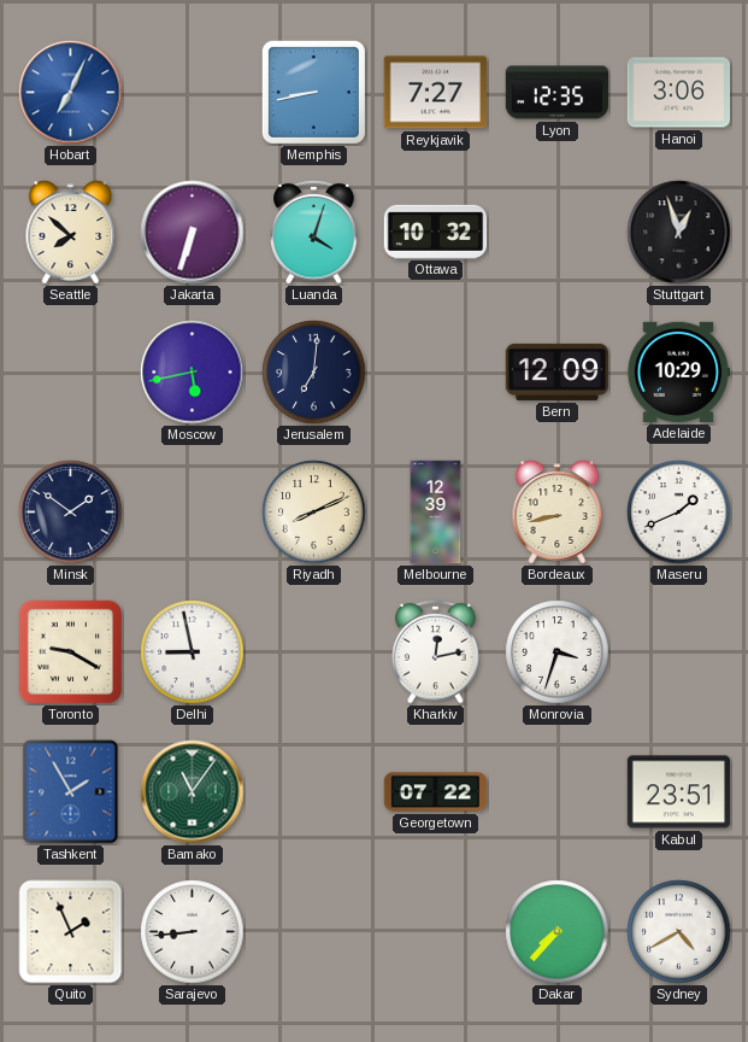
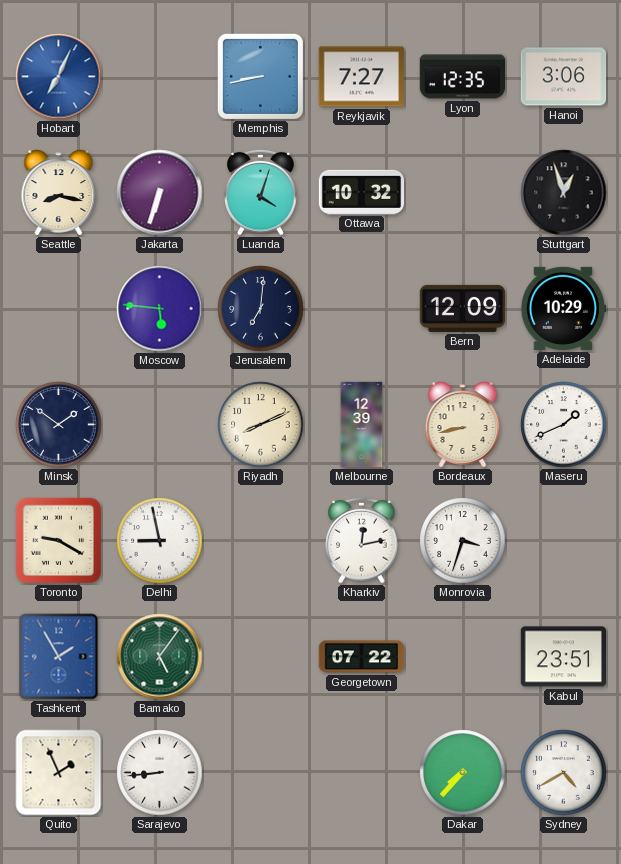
Seattle: 7:52 -> 8:17
Moscow: 5:43 -> 5:46
Bamako: 11:06 -> 5:06
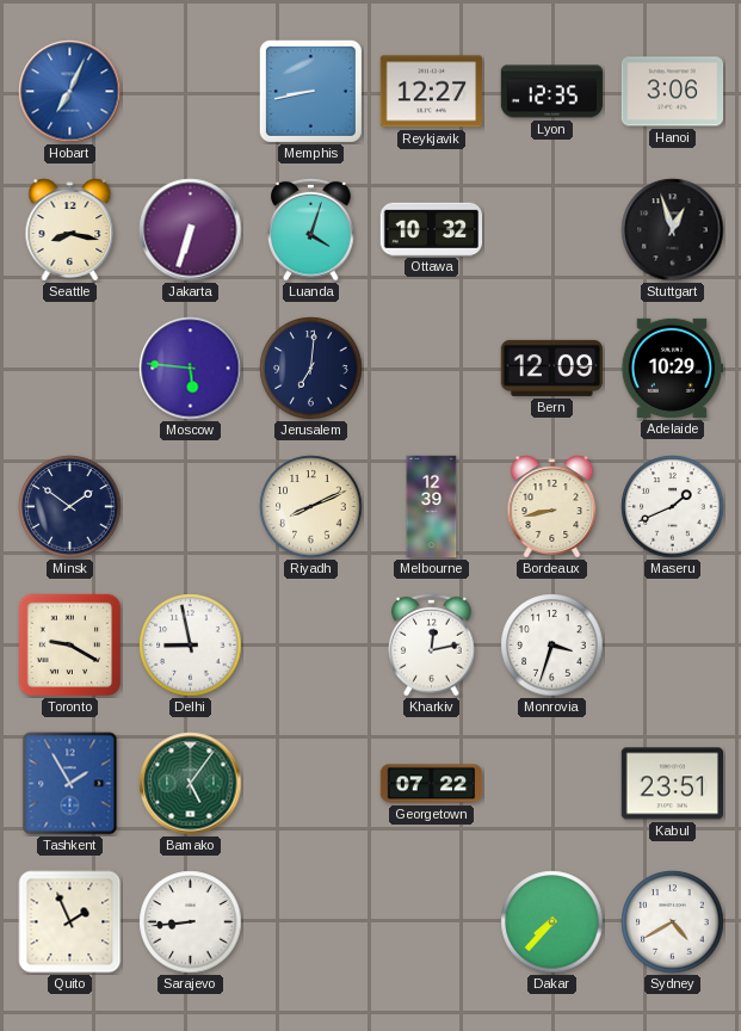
Reykjavik: 7:27 -> 12:27
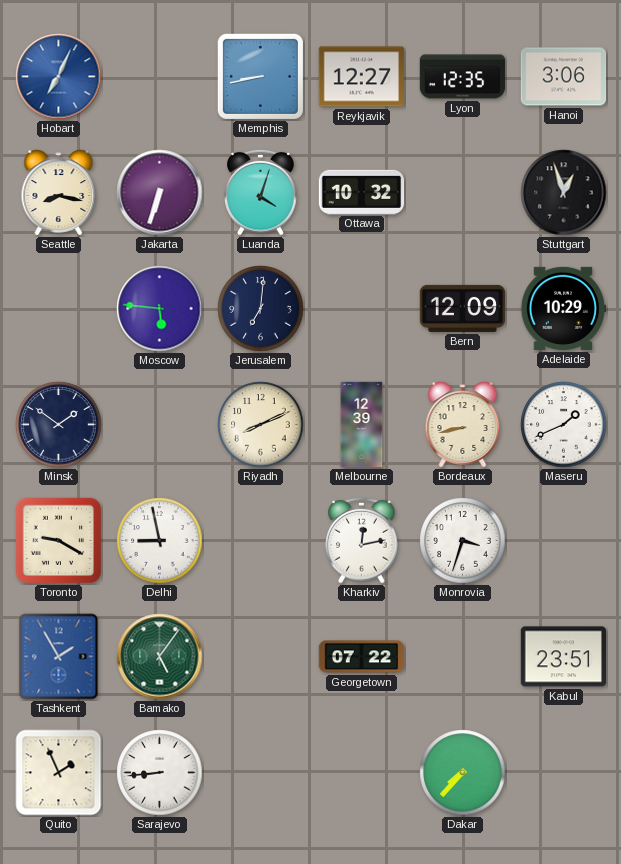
Sydney: 4:40 -> none
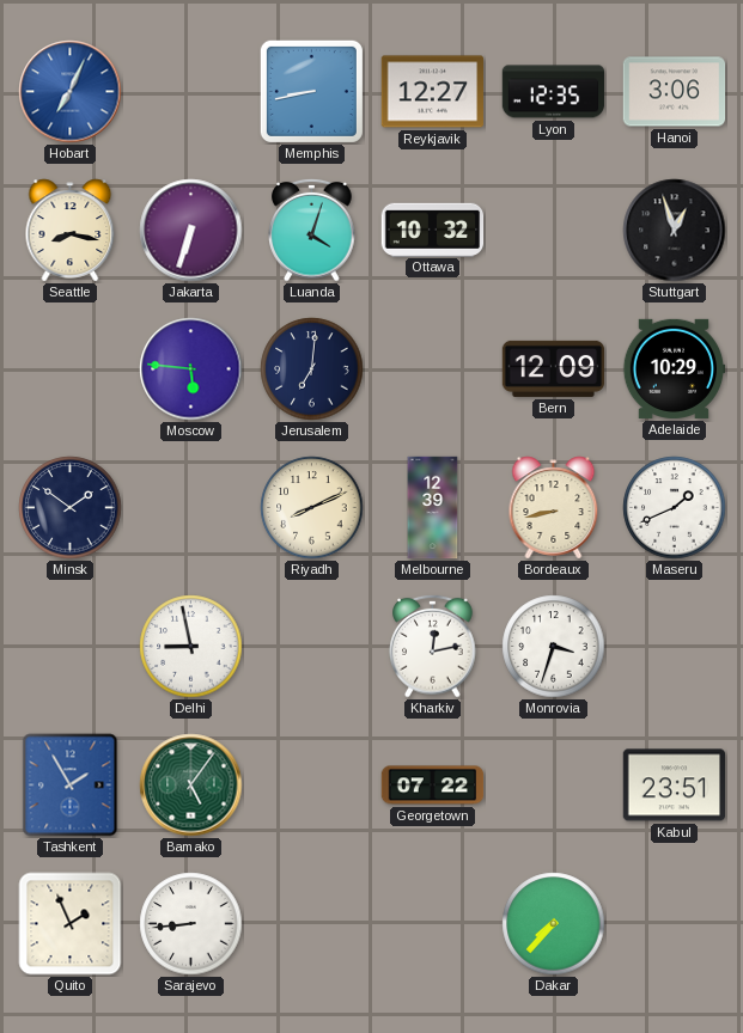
Toronto: 9:20 -> none
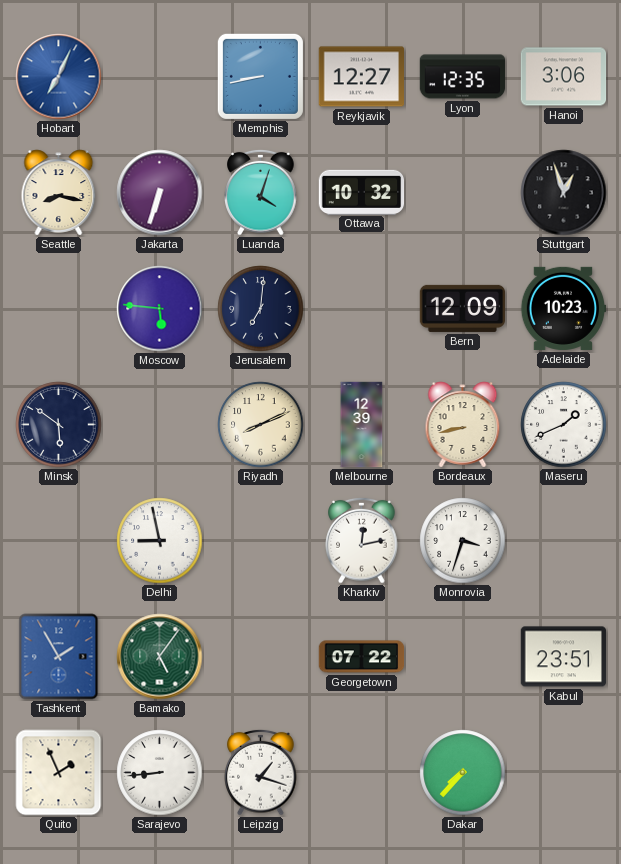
Adelaide: 10:29 -> 10:23
Minsk: 1:51 -> 5:51
Leipzig: none -> 1:18
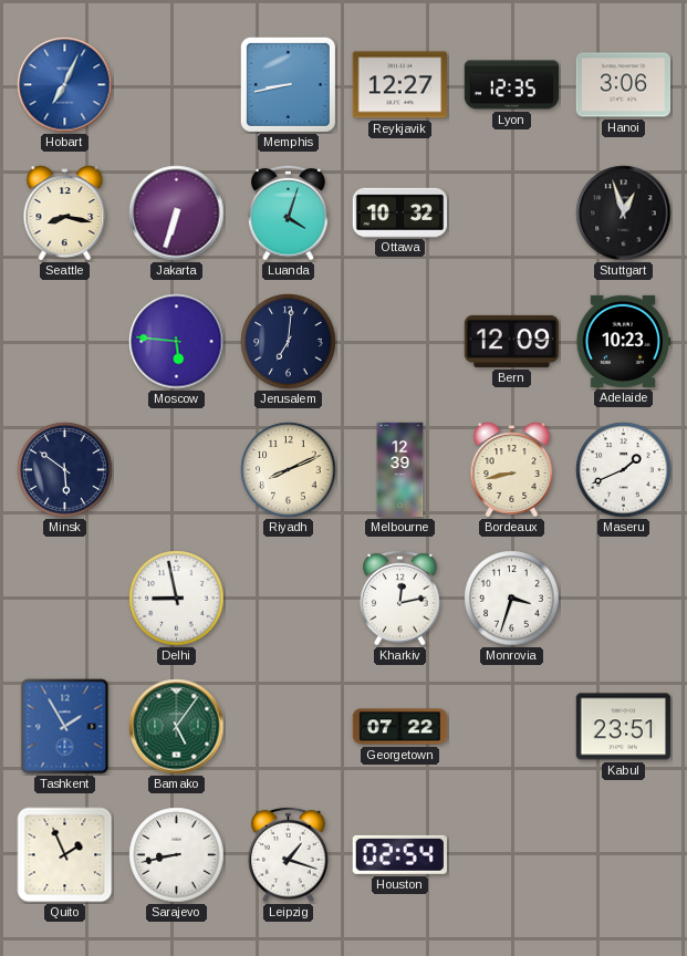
Sarajevo: 8:44 -> 8:43
Houston: none -> 02:54
Dakar: 7:37 -> none
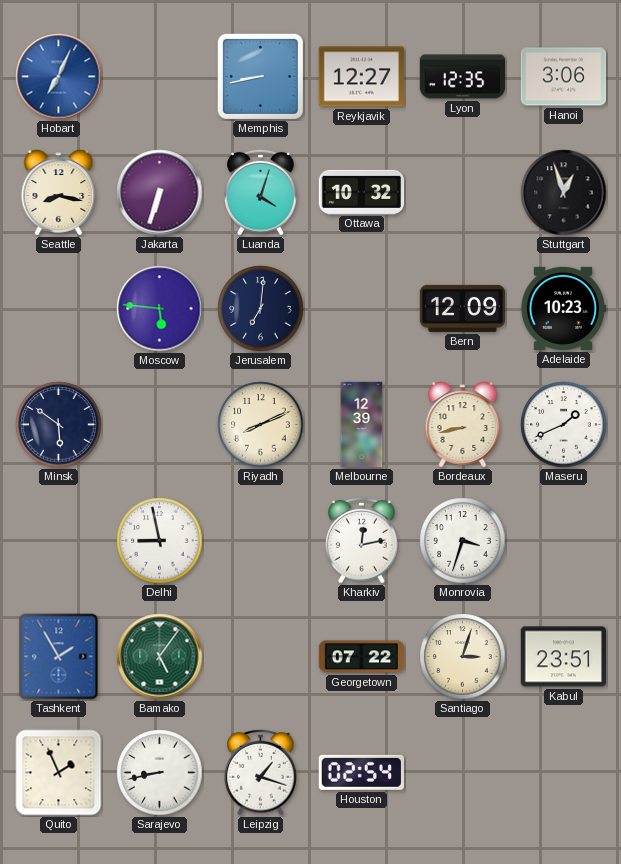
Santiago: none -> 3:03
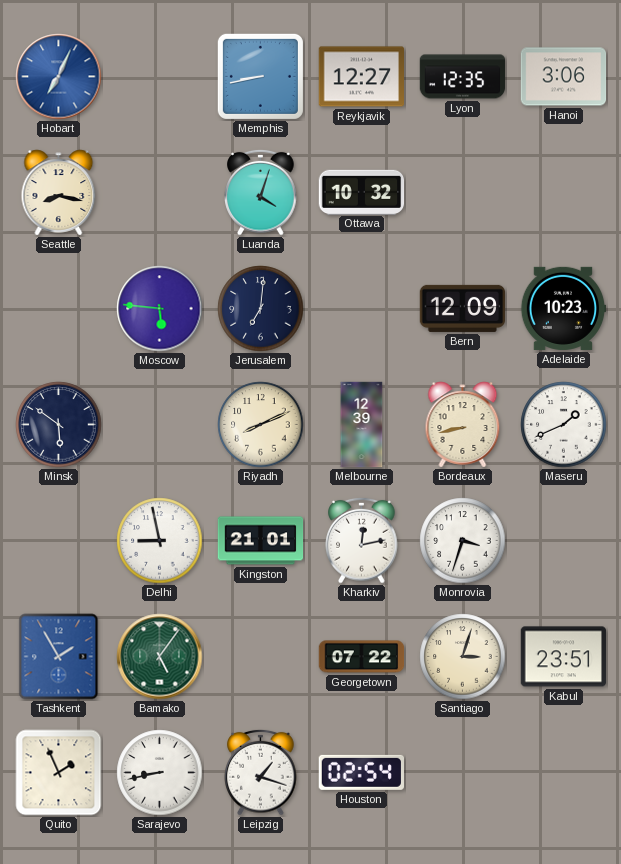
Jakarta: 6:33 -> none
Stuttgart: 12:57 -> none
Kingston: none -> 21:01
